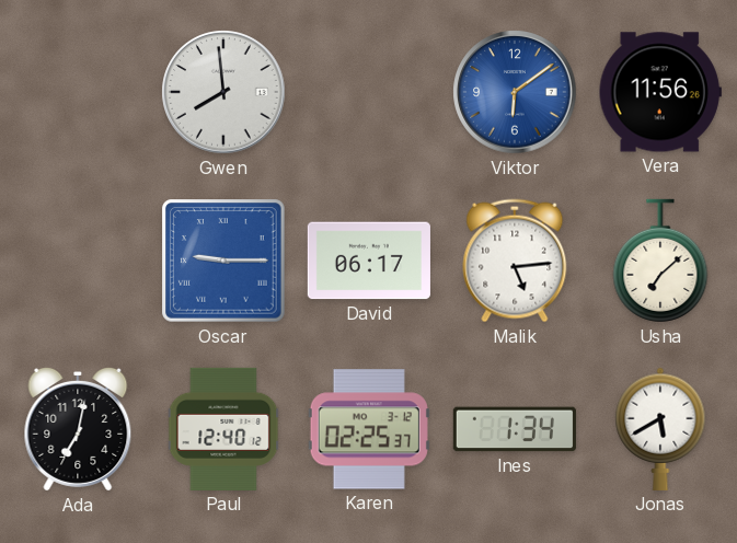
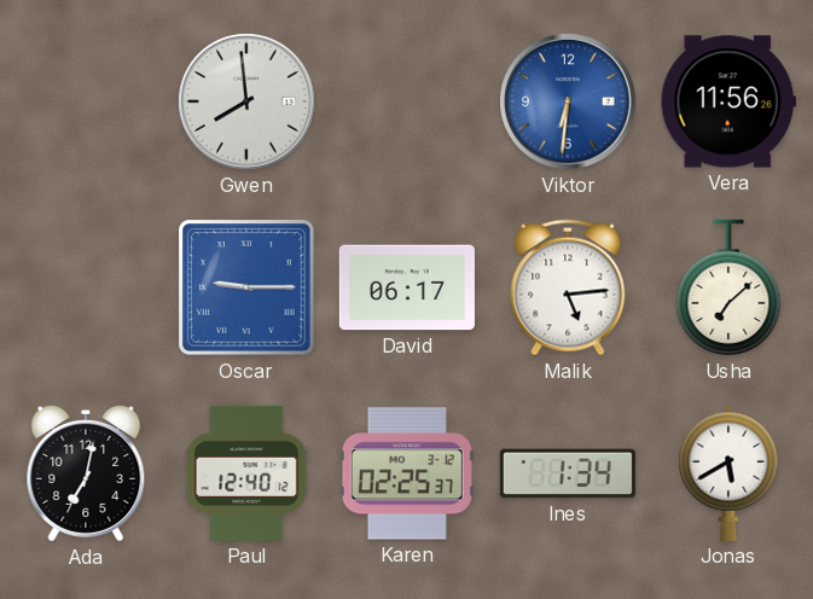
Viktor: 6:09 -> 6:31
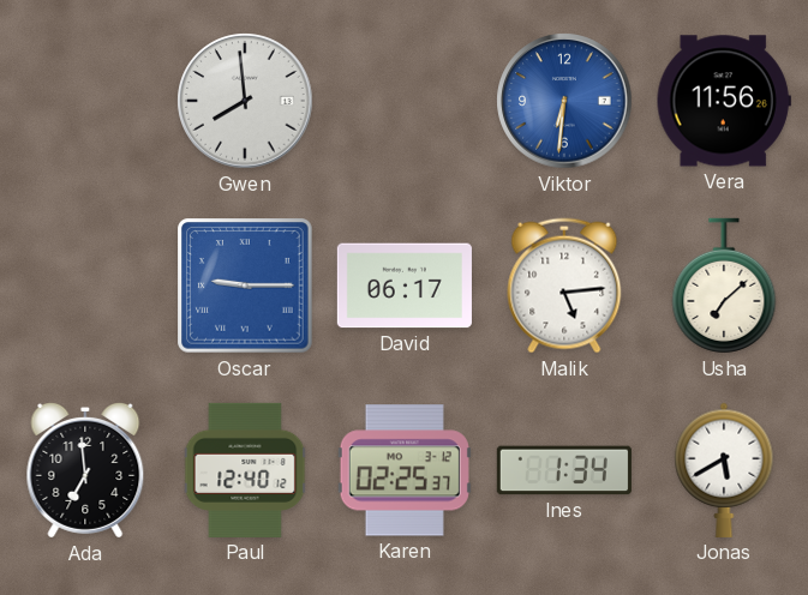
Ada: 7:02 -> 6:59
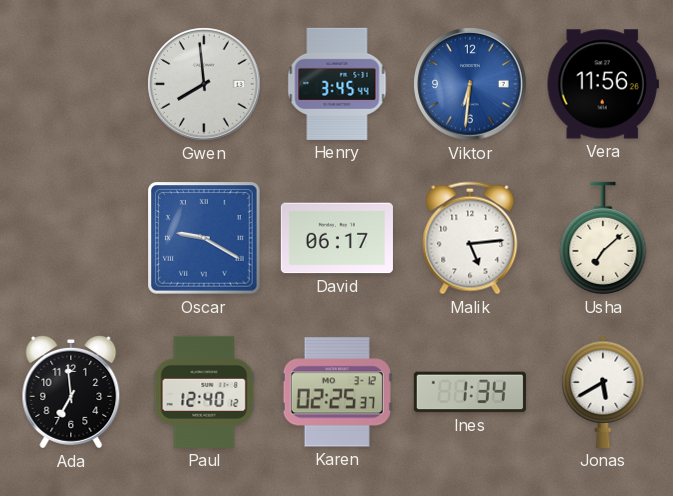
Henry: none -> 3:45
Oscar: 9:15 -> 9:20
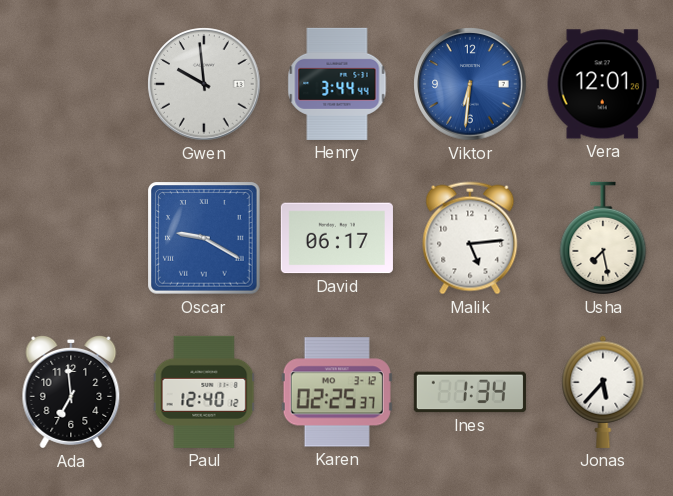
Gwen: 7:59 -> 9:59
Henry: 3:45 -> 3:44
Vera: 11:56 -> 12:01
Usha: 7:08 -> 7:28
Jonas: 5:40 -> 5:37
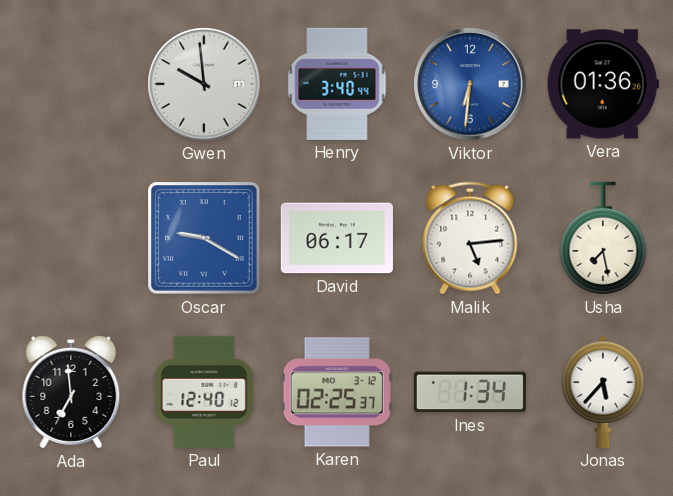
Henry: 3:44 -> 3:40
Vera: 12:01 -> 01:36
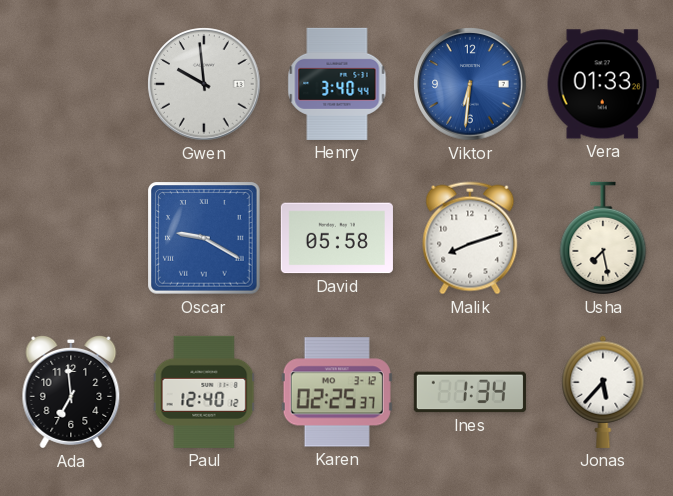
Vera: 01:36 -> 01:33
David: 06:17 -> 05:58
Malik: 5:14 -> 8:12
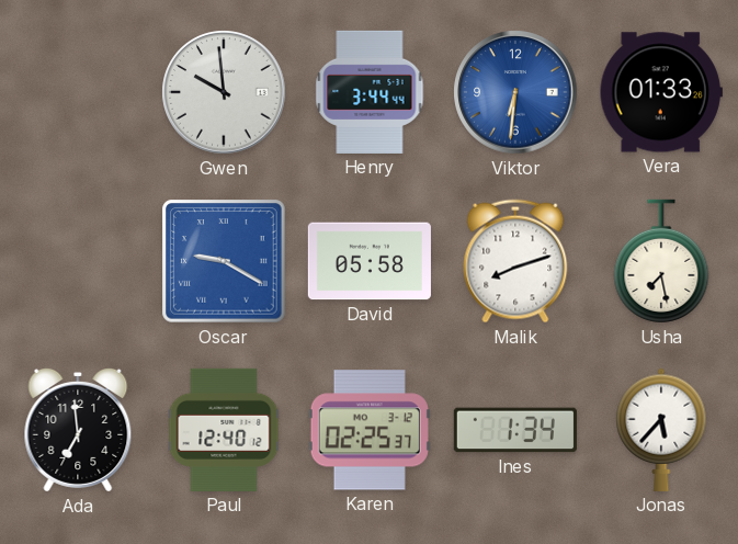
Henry: 3:40 -> 3:44
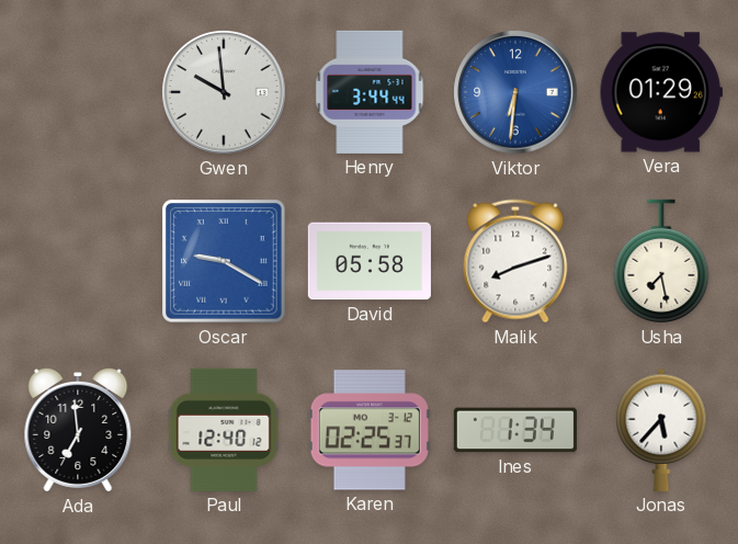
Vera: 01:33 -> 01:29
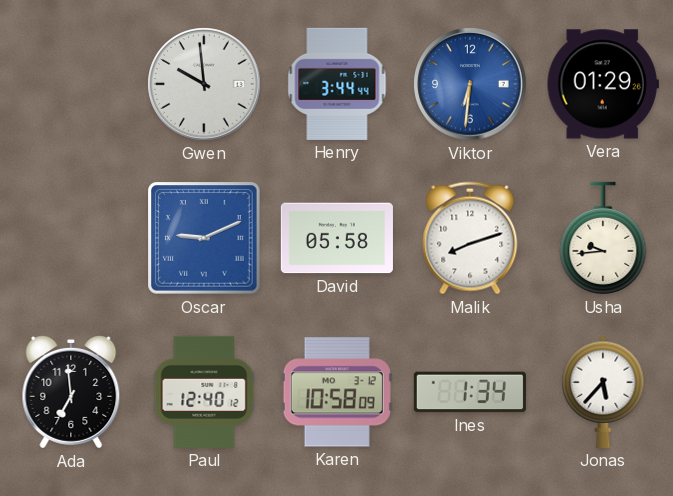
Oscar: 9:20 -> 9:11
Usha: 7:28 -> 9:44
Karen: 02:25 -> 10:58
